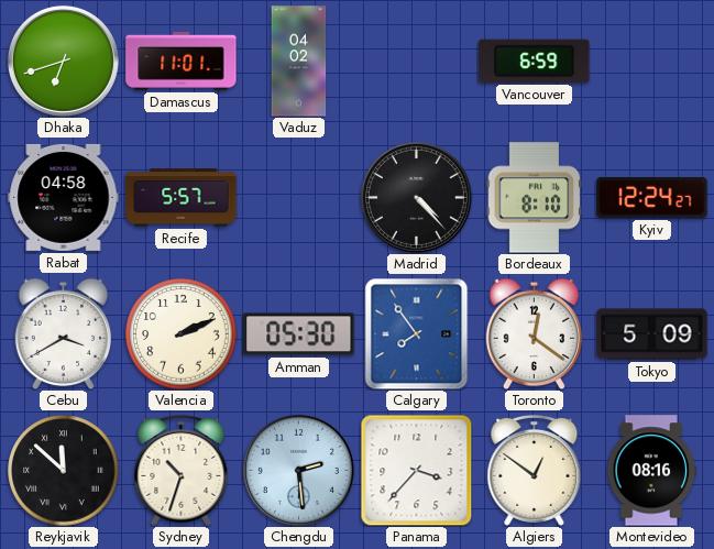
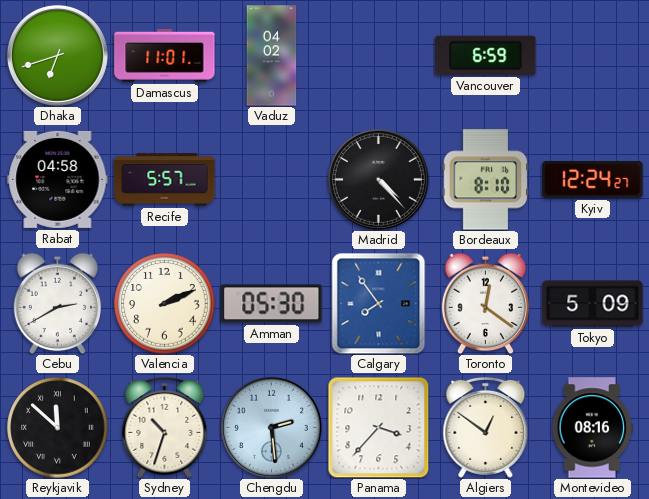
Cebu: 3:40 -> 2:40
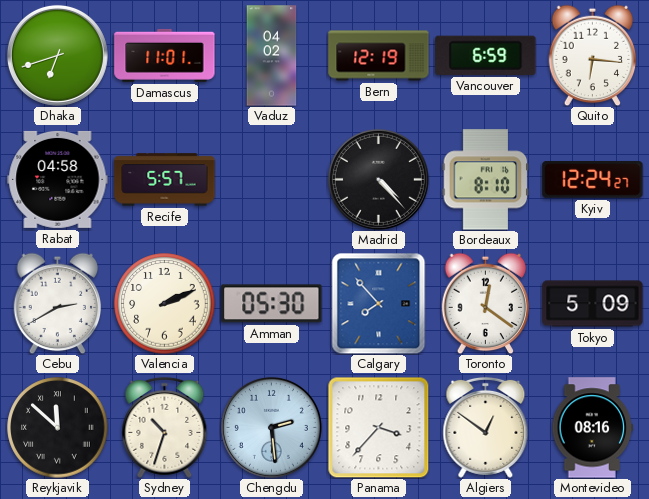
Bern: none -> 12:19
Quito: none -> 6:16
Calgary: 7:54 -> 7:53
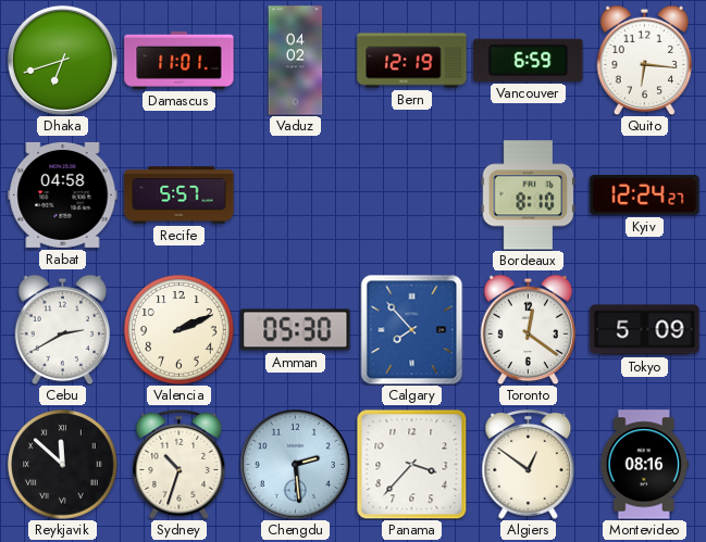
Madrid: 4:23 -> none
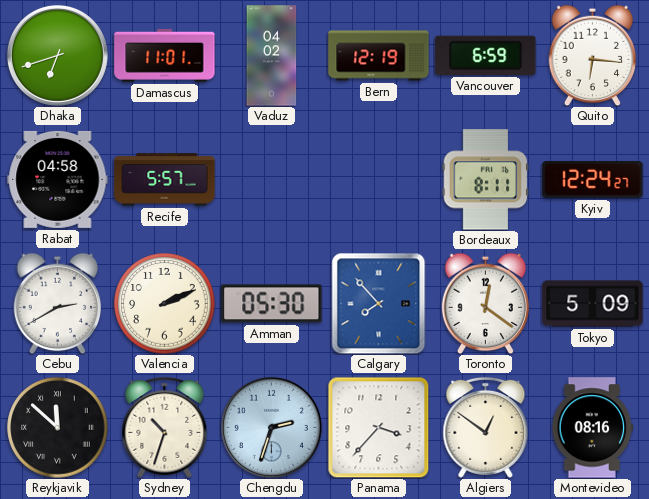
Bordeaux: 8:10 -> 8:11
Chengdu: 2:29 -> 2:33
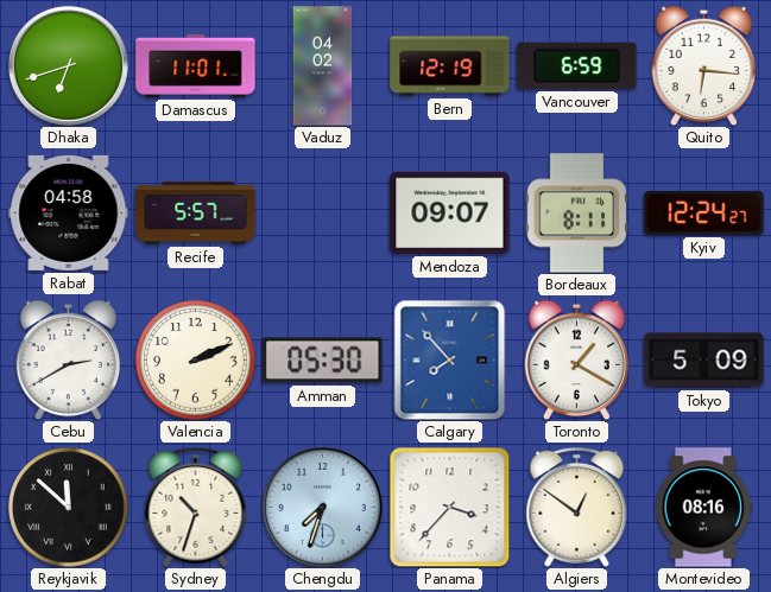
Mendoza: none -> 09:07
Toronto: 12:21 -> 1:20
Chengdu: 2:33 -> 7:33
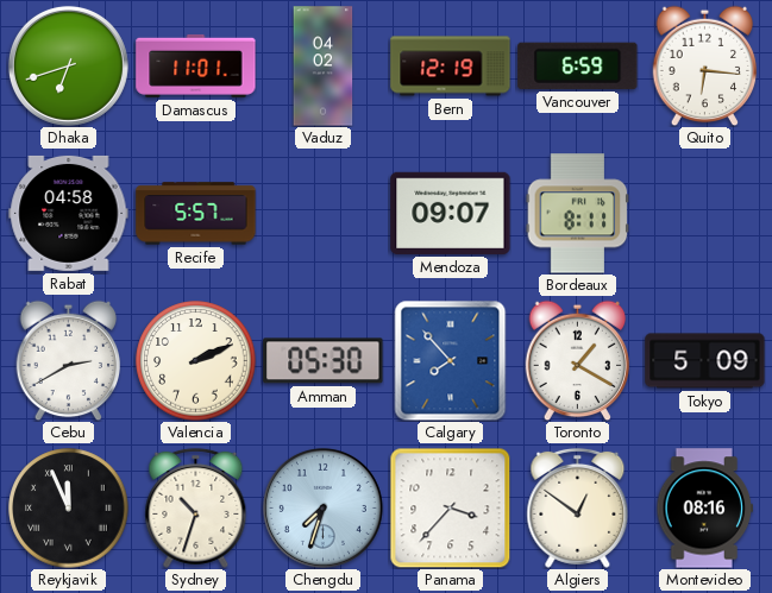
Kyiv: 12:24 -> none
Reykjavik: 11:52 -> 11:56
